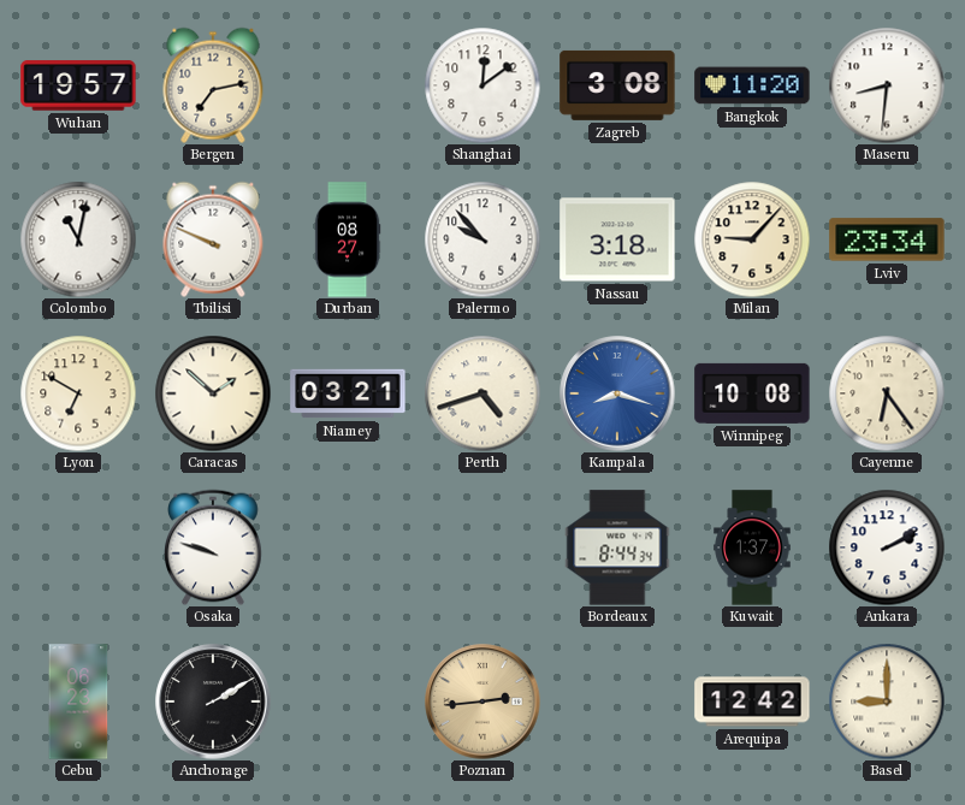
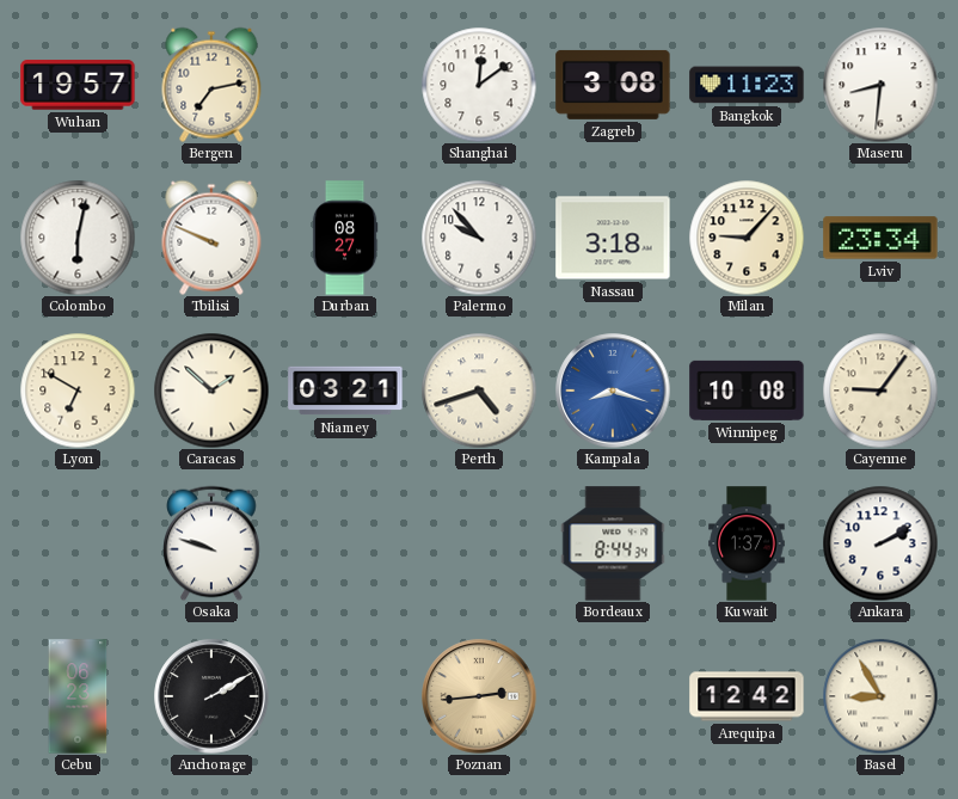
Bangkok: 11:20 -> 11:23
Colombo: 11:02 -> 6:02
Cayenne: 6:24 -> 9:06
Basel: 9:00 -> 8:55
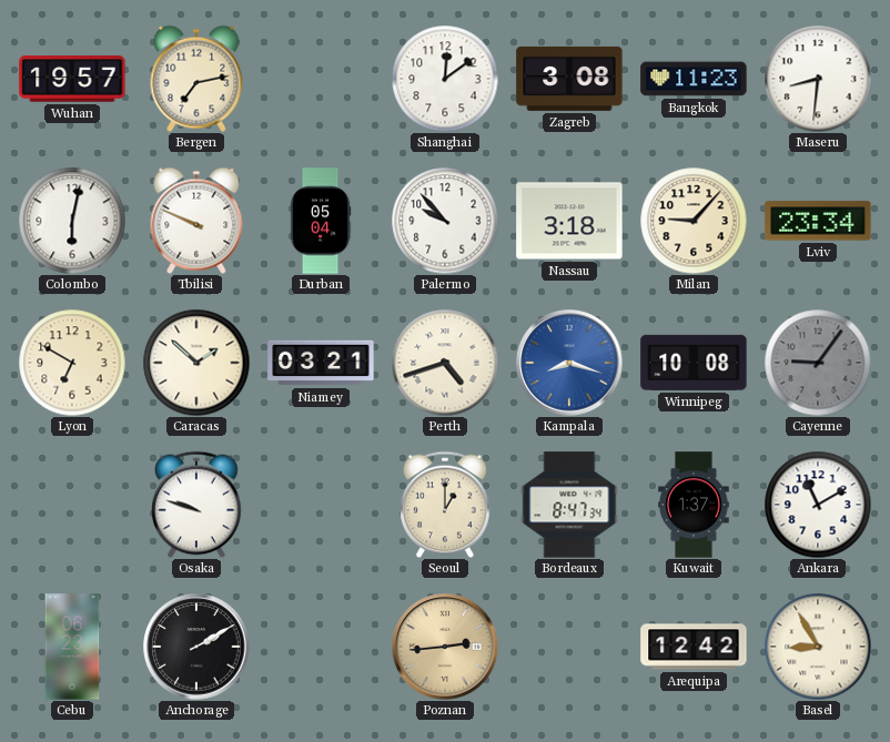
Durban: 08:27 -> 05:04
Cayenne dial: cream -> grey
Seoul: none -> 1:00
Bordeaux: 8:44 -> 8:47
Ankara: 2:10 -> 11:10
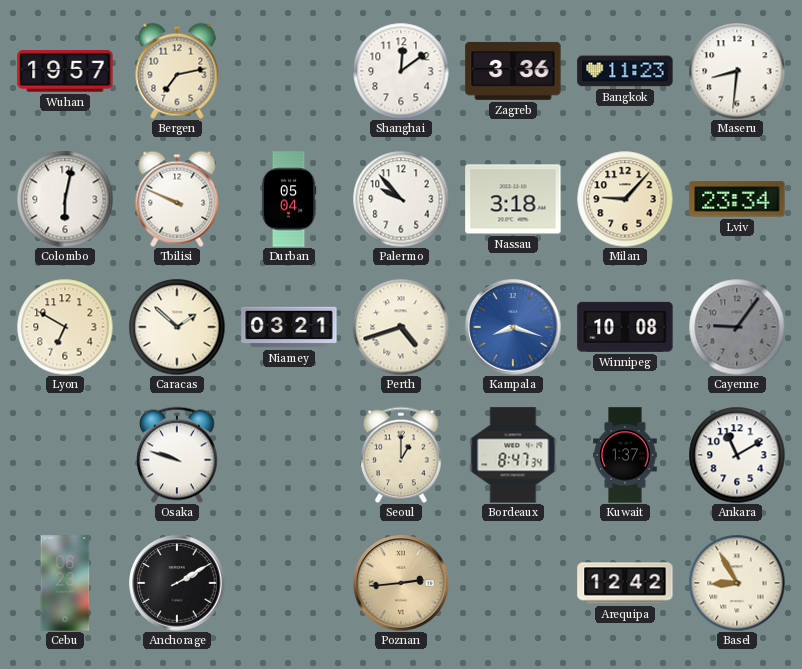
Zagreb: 3:08 -> 3:36
